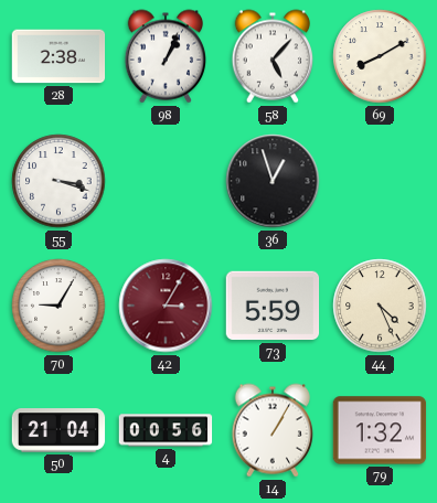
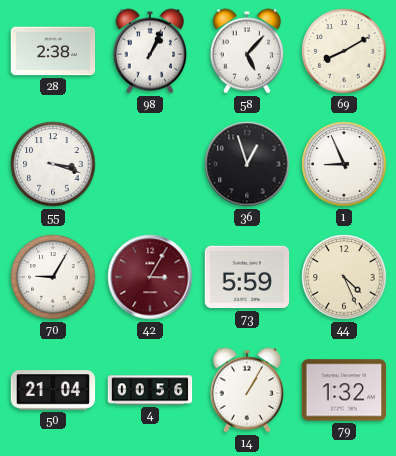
1: none -> 8:56
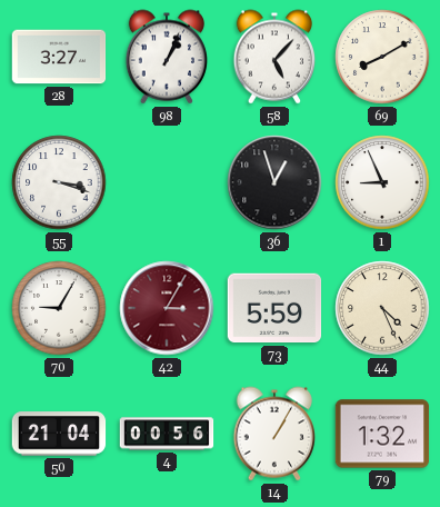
28: 2:38 -> 3:27
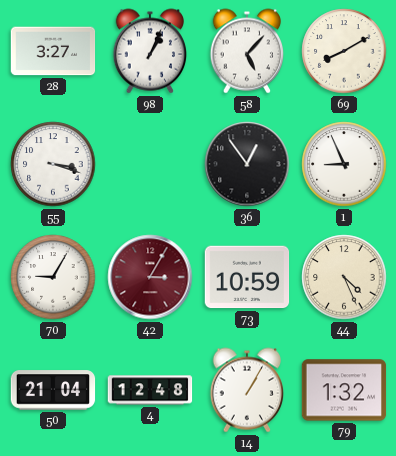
36: 12:57 -> 12:54
73: 5:59 -> 10:59
4: 00:56 -> 12:48
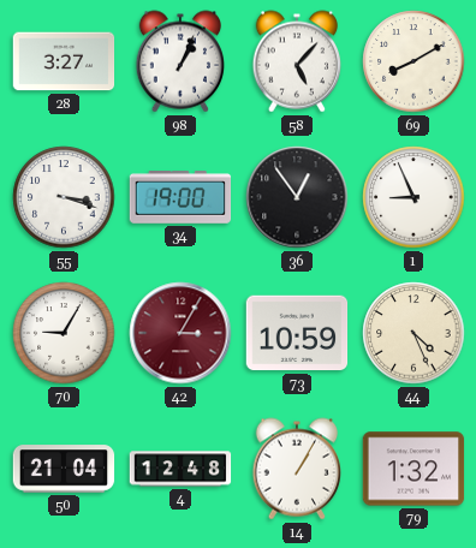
34: none -> 19:00
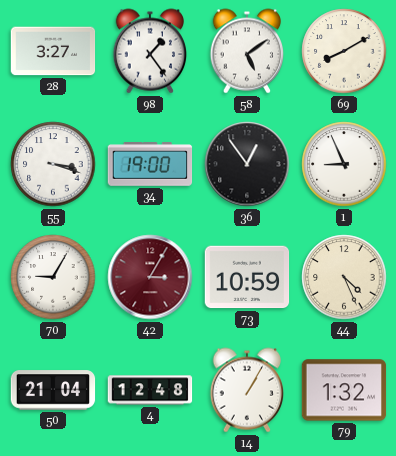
98: 1:04 -> 1:24
58: 5:07 -> 5:09
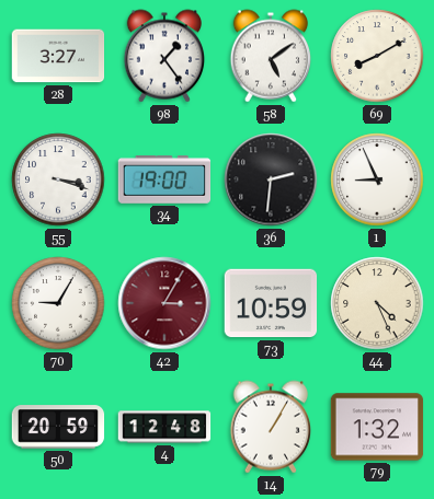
36: 12:54 -> 2:31
50: 21:04 -> 20:59
